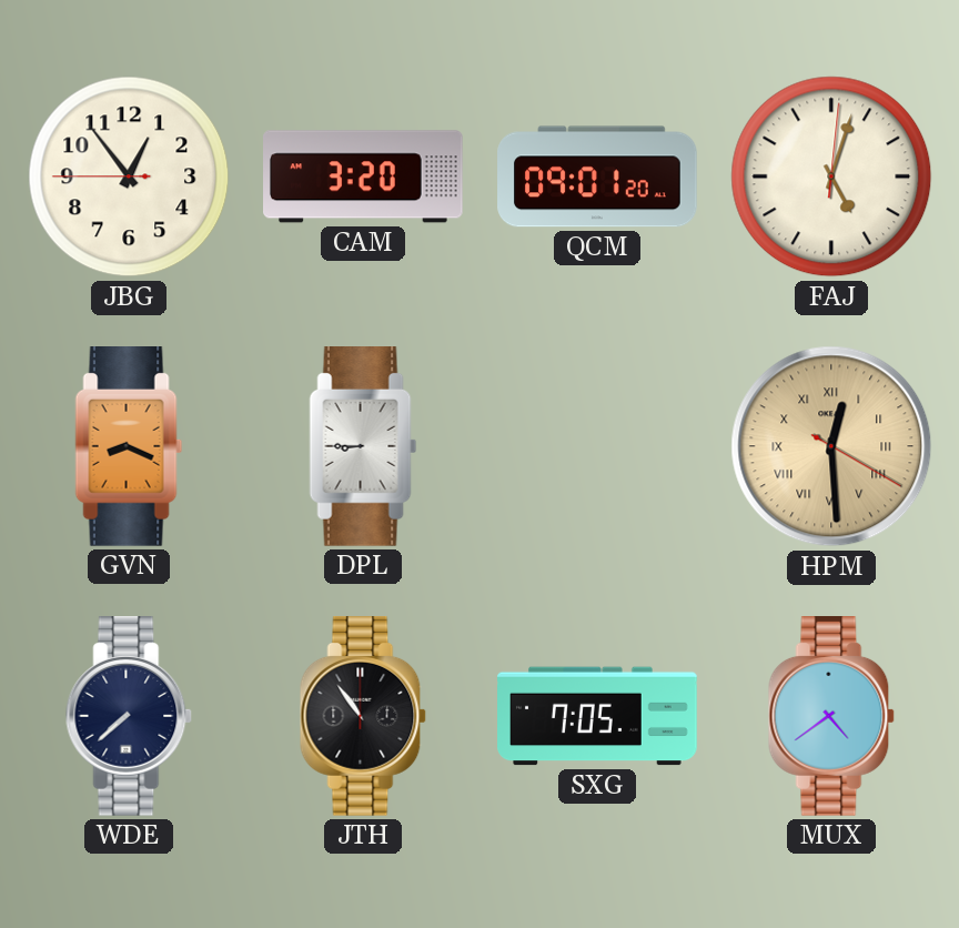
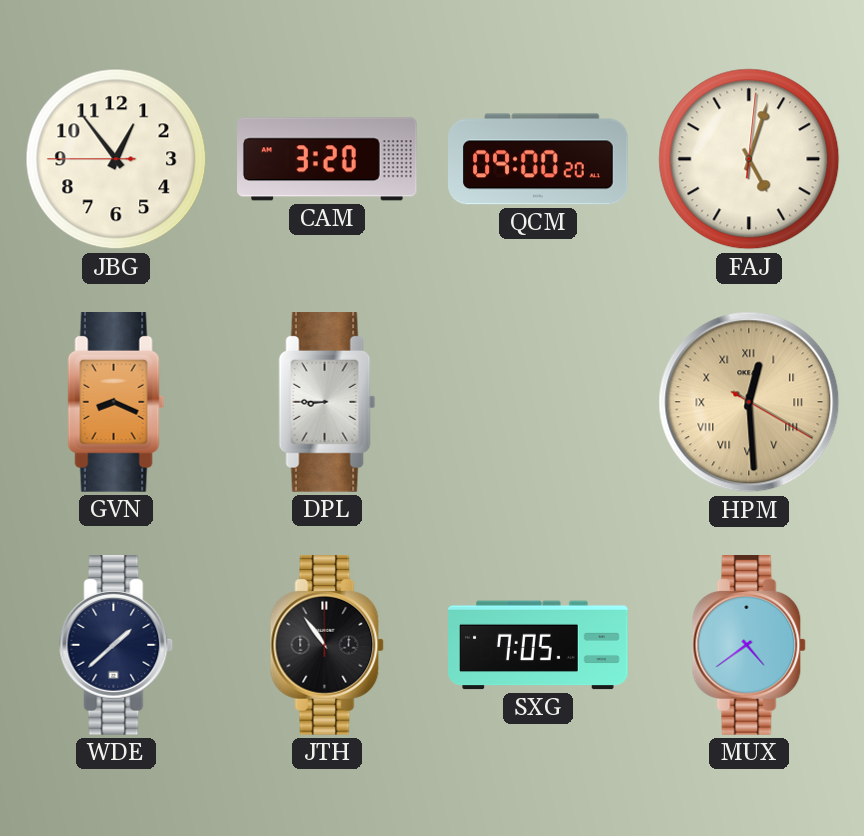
QCM: 09:01 -> 09:00
WDE: 7:38 -> 1:38
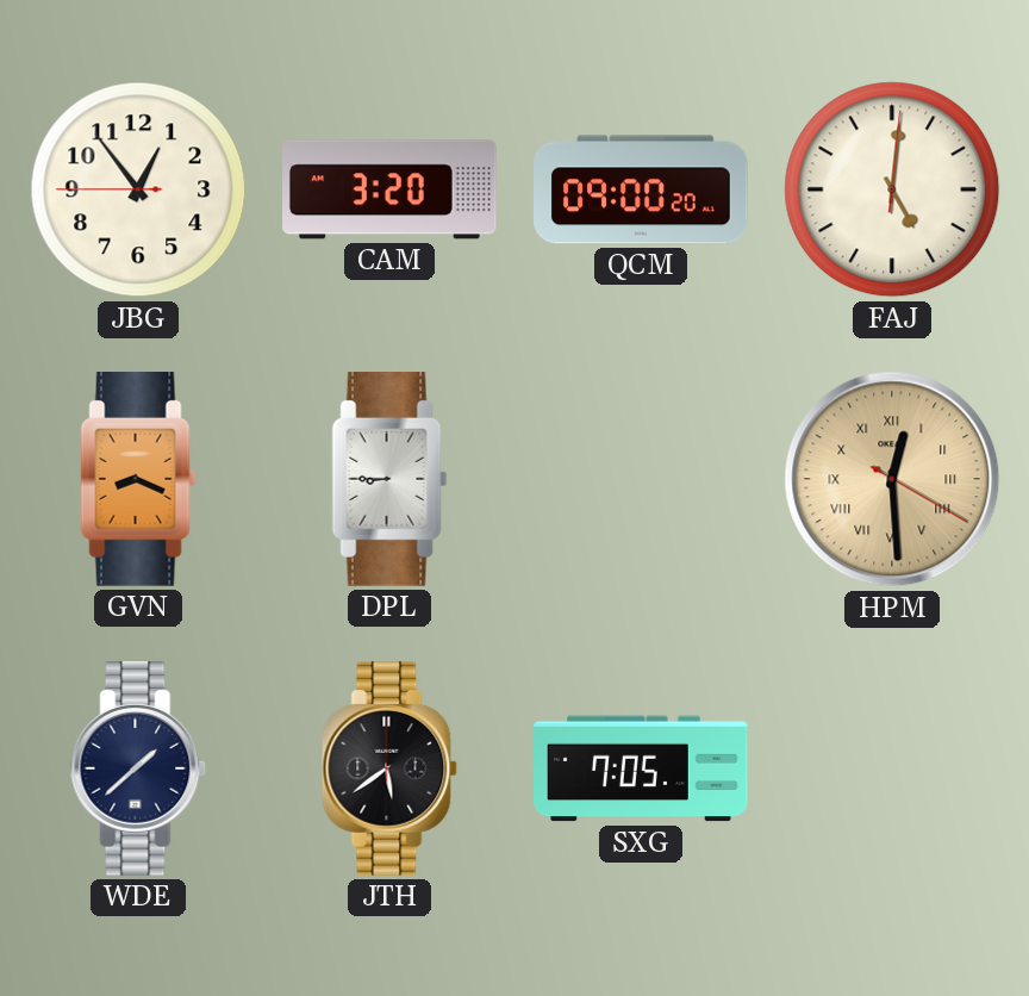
FAJ: 5:03 -> 5:01
JTH: 10:54 -> 5:39
MUX: 4:39 -> none
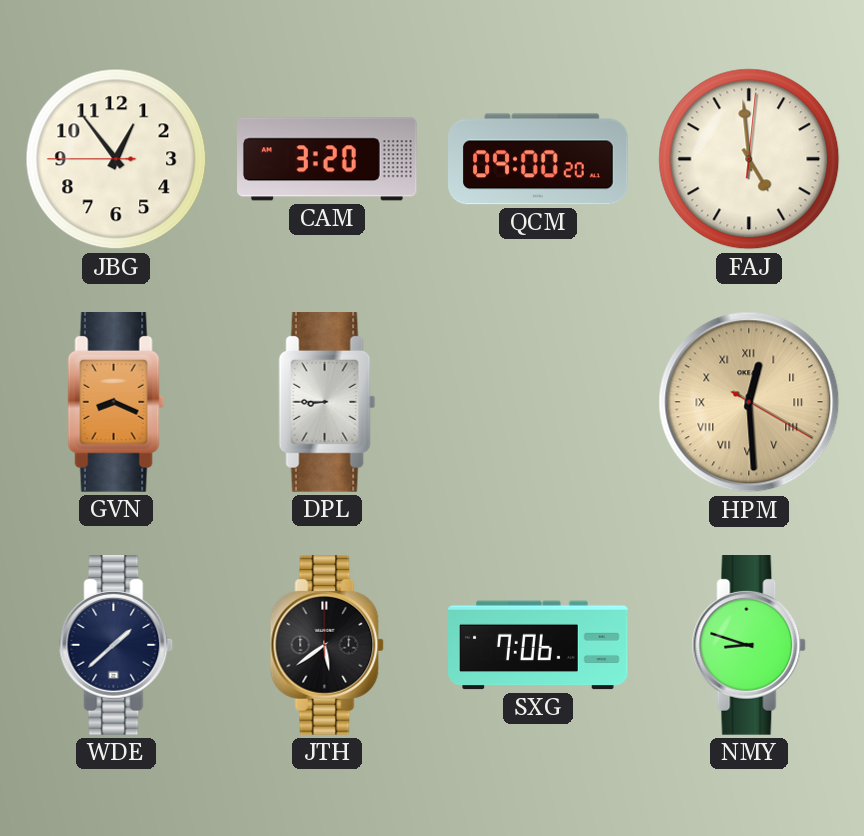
FAJ: 5:01 -> 4:59
SXG: 7:05 -> 7:06
NMY: none -> 8:48
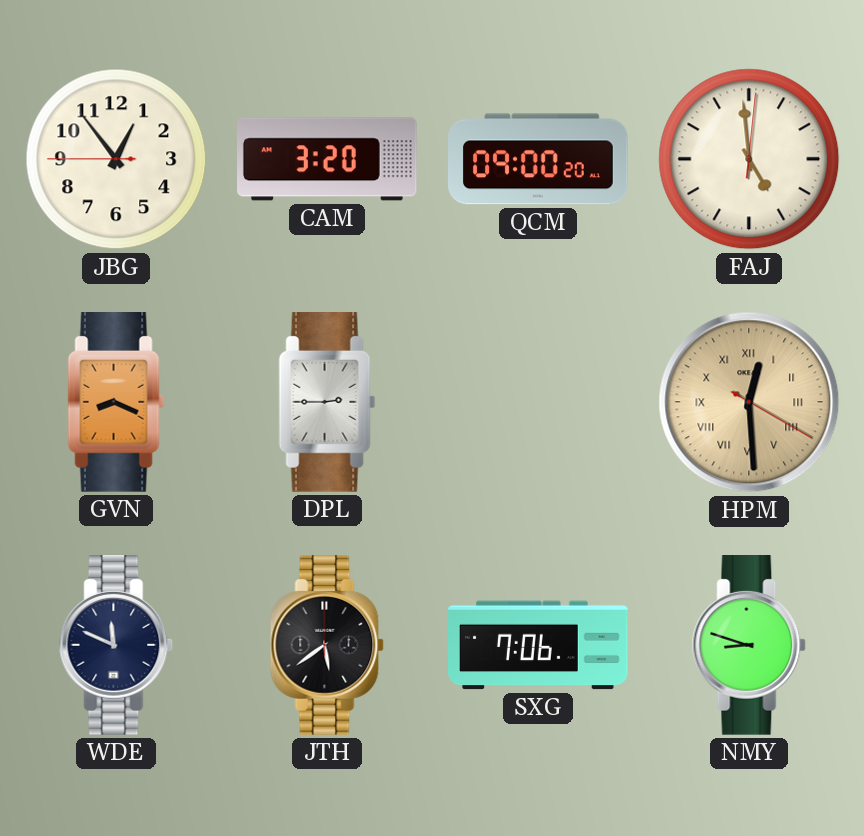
DPL: 8:45 -> 2:45
WDE: 1:38 -> 11:49
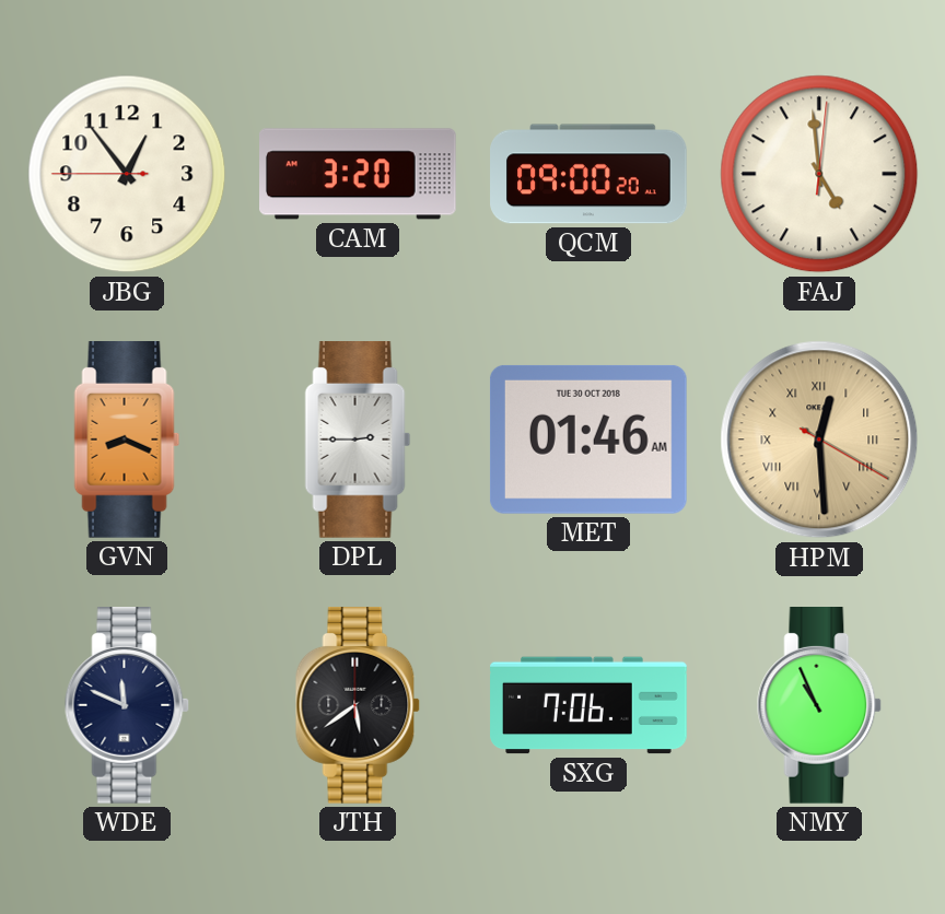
MET: none -> 01:46
NMY: 8:48 -> 10:56
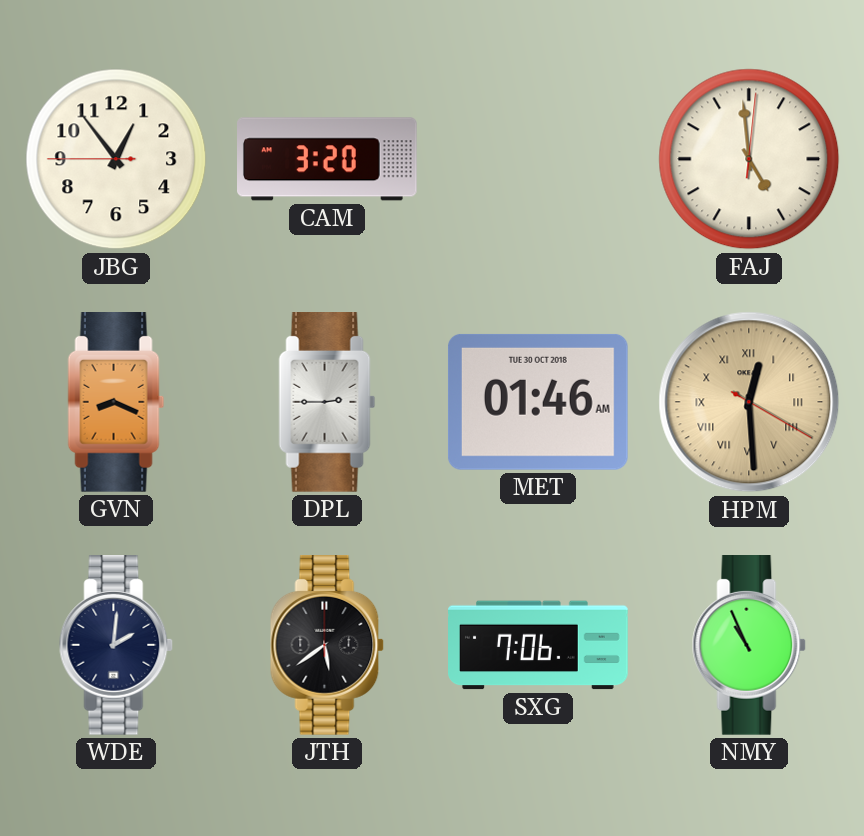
QCM: 09:00 -> none
WDE: 11:49 -> 2:01
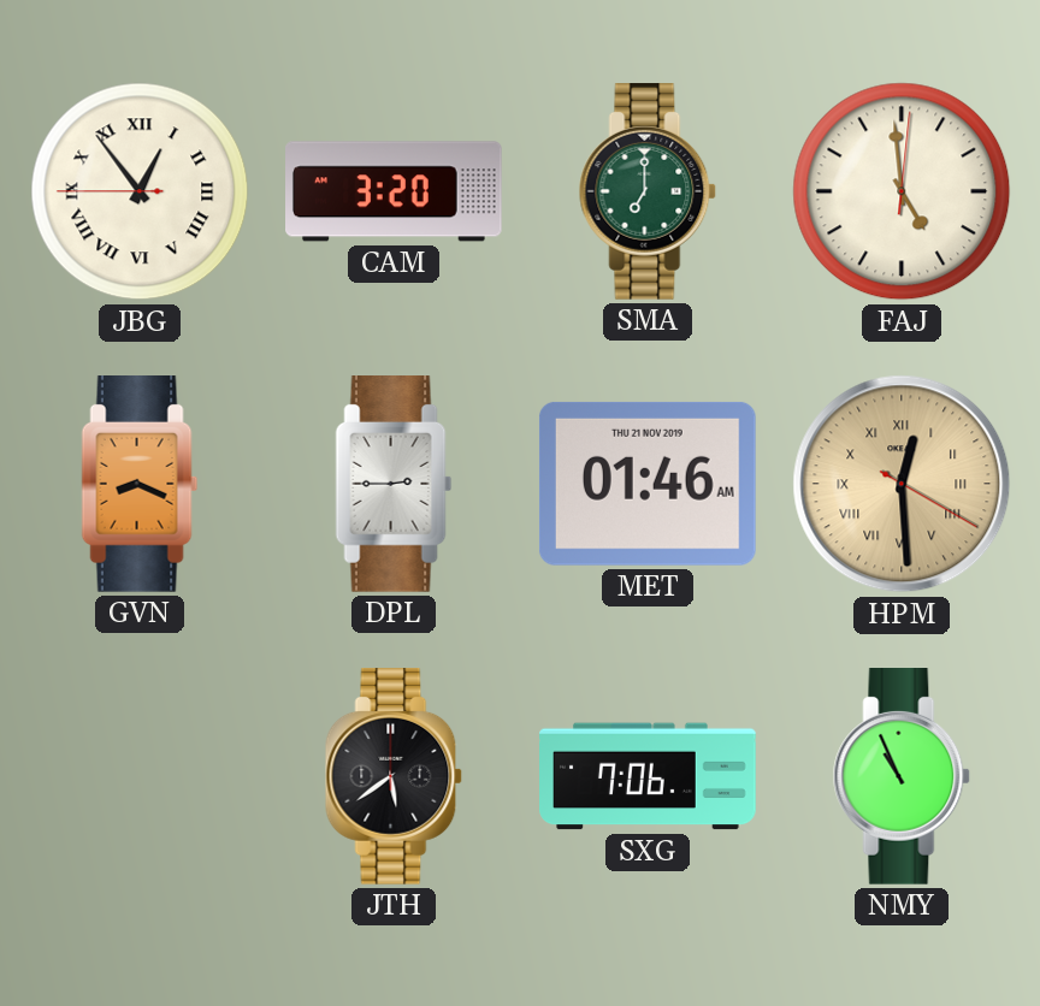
JBG numerals: Arabic -> Roman
SMA: none -> 7:00
MET date: TUE 30 OCT 2018 -> THU 21 NOV 2019
WDE: 2:01 -> none
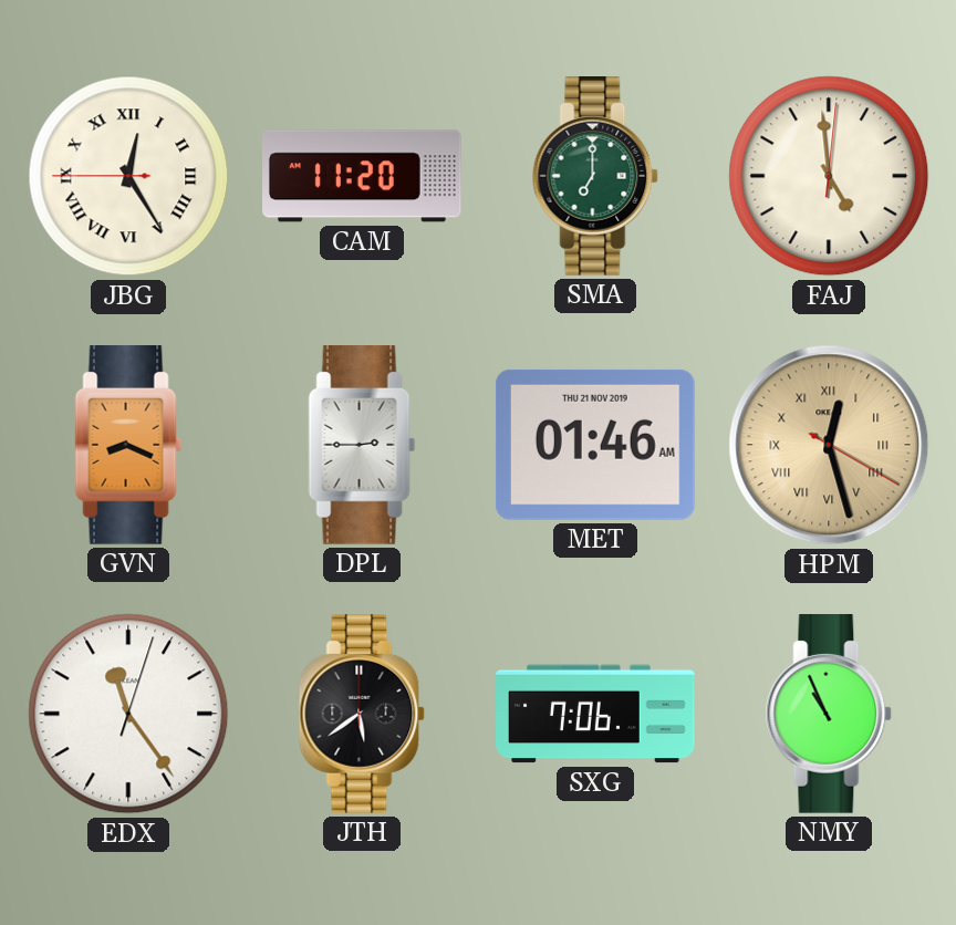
JBG: 12:53 -> 12:24
CAM: 3:20 -> 11:20
HPM: 12:29 -> 12:27
EDX: none -> 11:24
